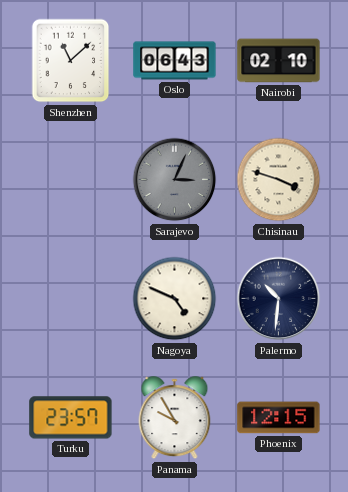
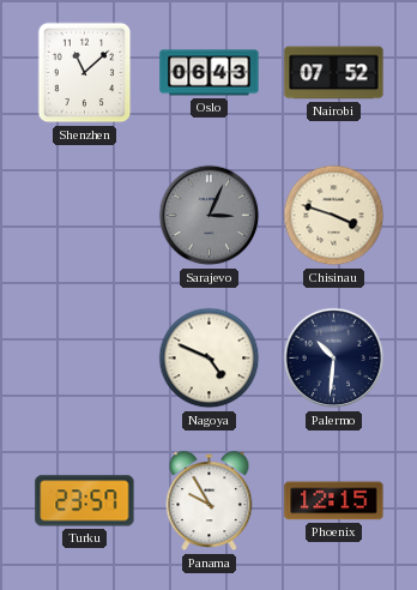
Nairobi: 02:10 -> 07:52
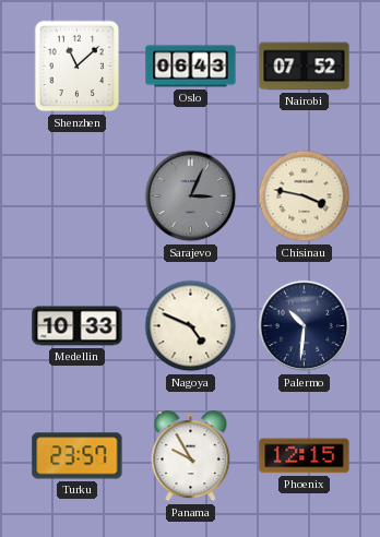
Chisinau: 3:48 -> 3:47
Medellin: none -> 10:33
